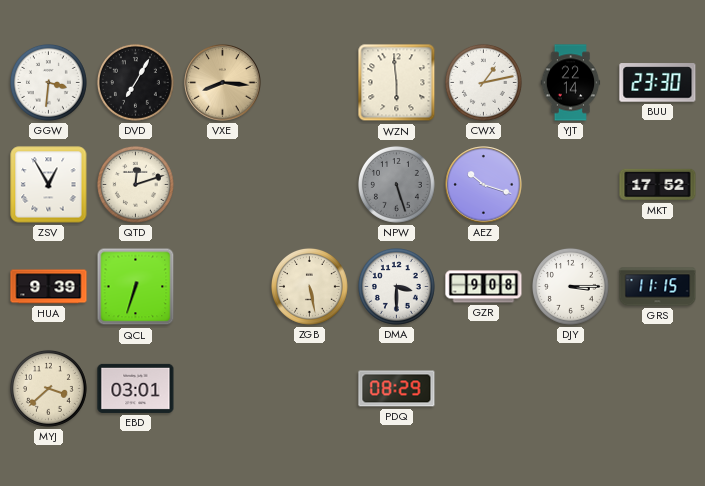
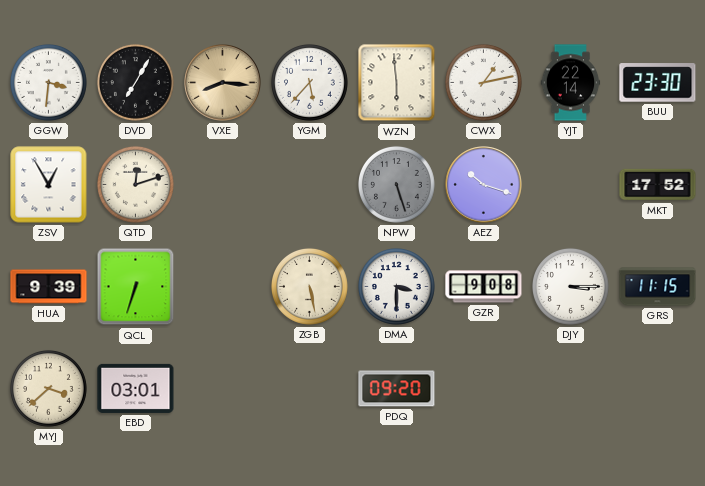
YGM: none -> 5:37
PDQ: 08:29 -> 09:20
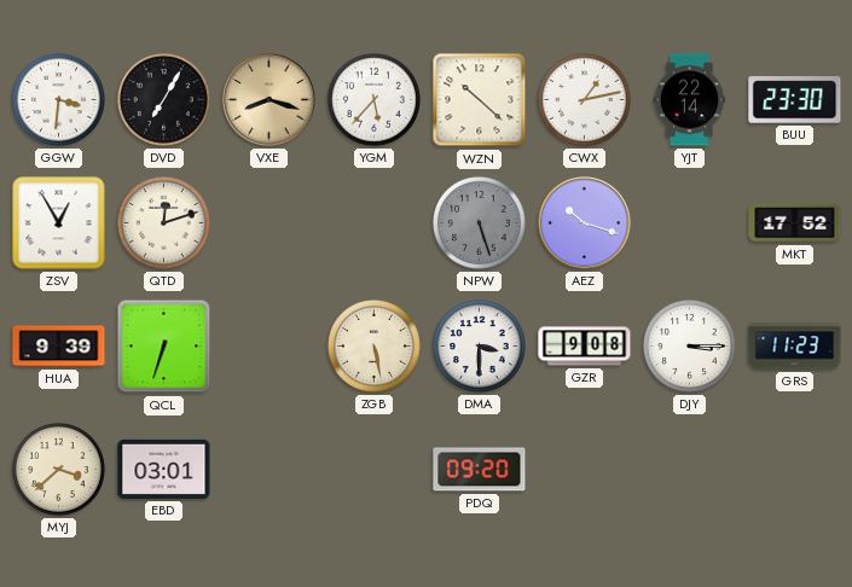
VXE: 8:16 -> 8:18
WZN: 5:59 -> 10:22
GRS: 11:15 -> 11:23
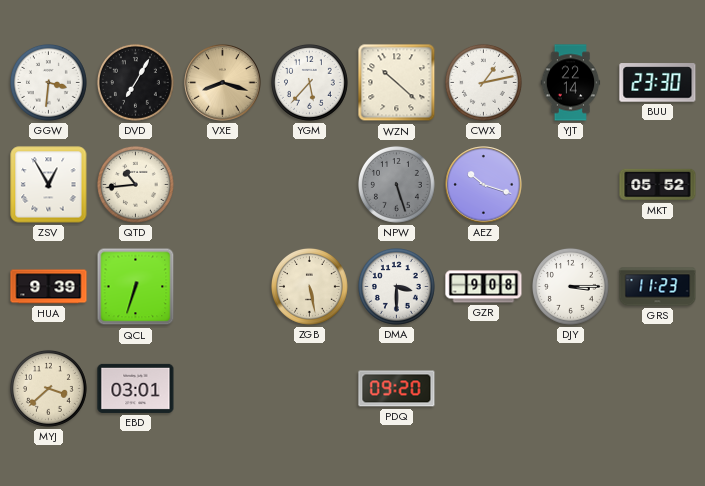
QTD: 12:12 -> 10:44
MKT: 17:52 -> 05:52
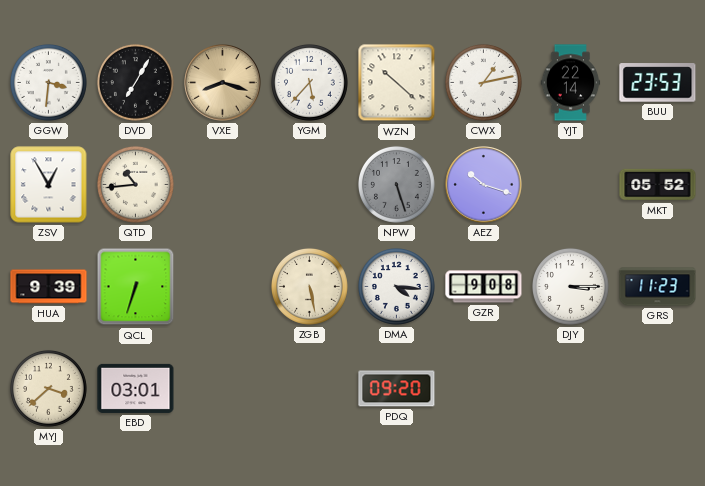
BUU: 23:30 -> 23:53
DMA: 3:30 -> 4:16
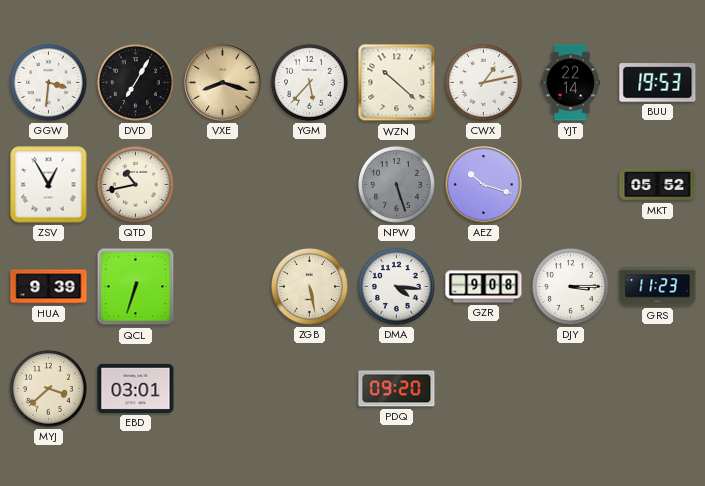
BUU: 23:53 -> 19:53
QTD: 10:44 -> 10:43
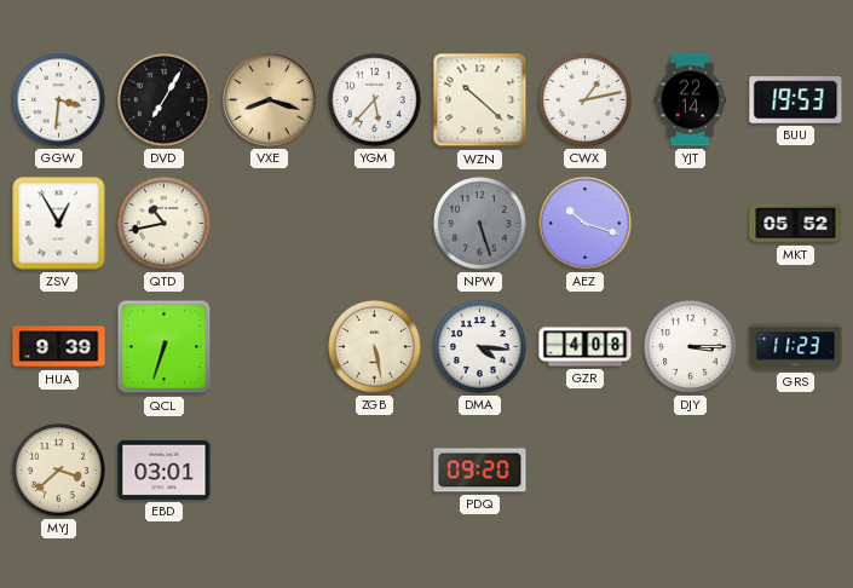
GZR: 9:08 -> 4:08
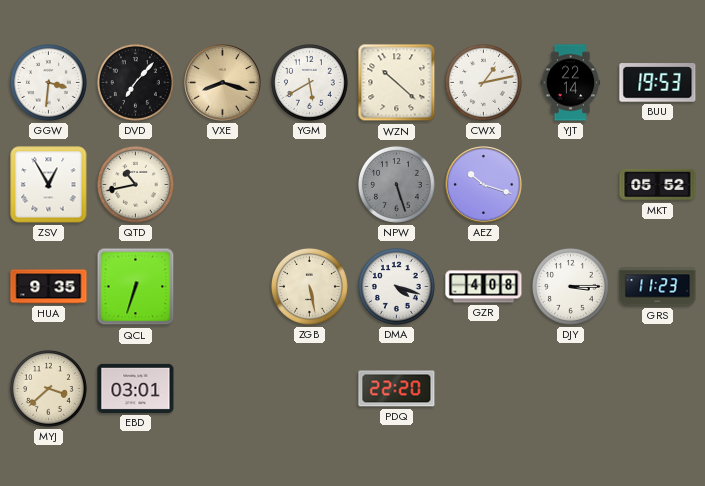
DVD: 7:05 -> 7:07
YGM: 5:37 -> 5:40
HUA: 9:39 -> 9:35
DMA: 4:16 -> 4:18
PDQ: 09:20 -> 22:20
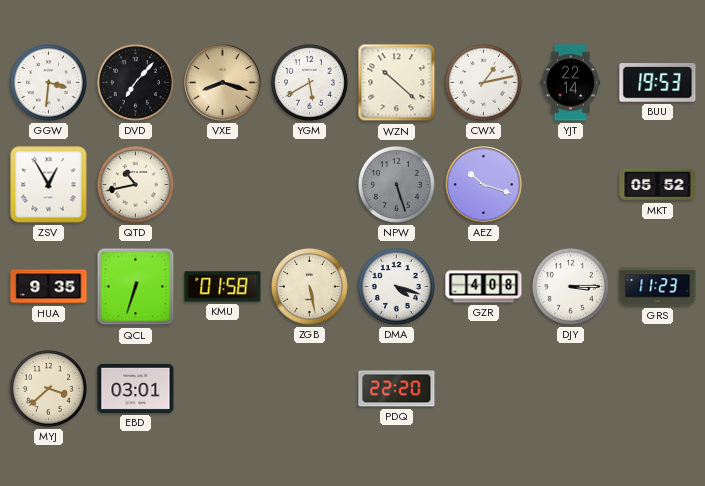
KMU: none -> 01:58
